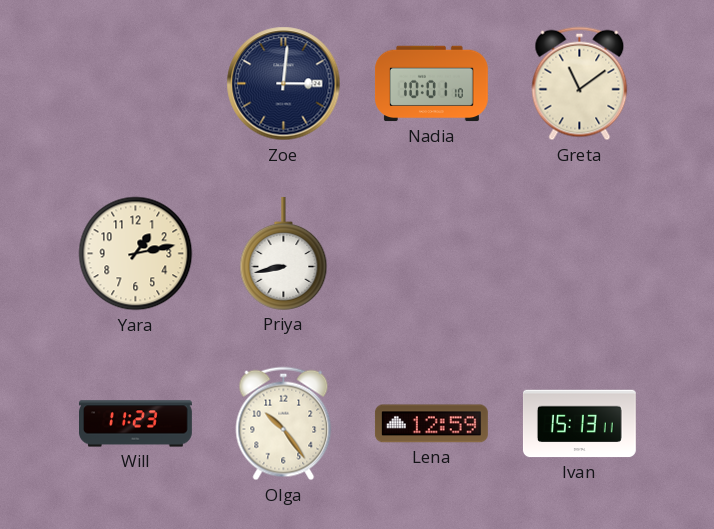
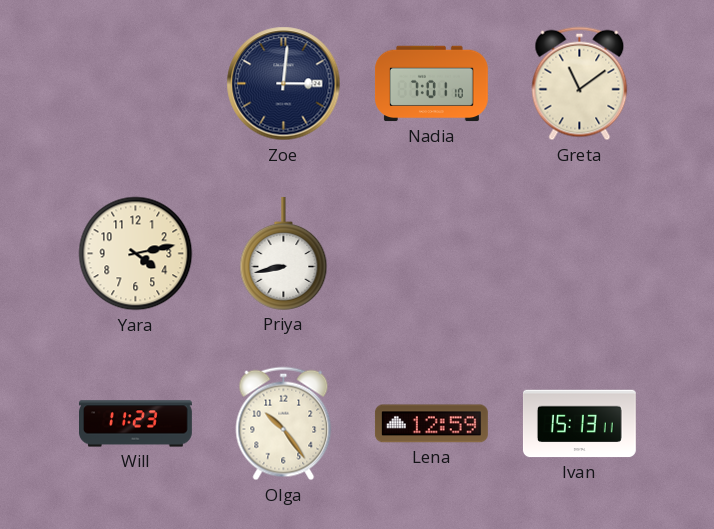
Nadia: 10:01 -> 7:01
Yara: 1:13 -> 4:13
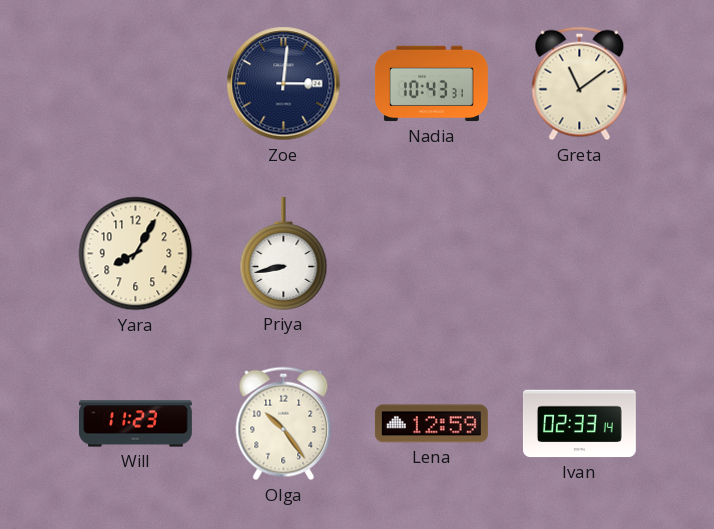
Nadia: 7:01 -> 10:43
Yara: 4:13 -> 8:05
Ivan: 15:13 -> 02:33
